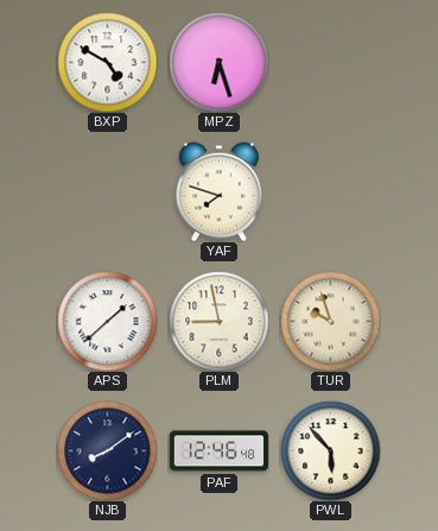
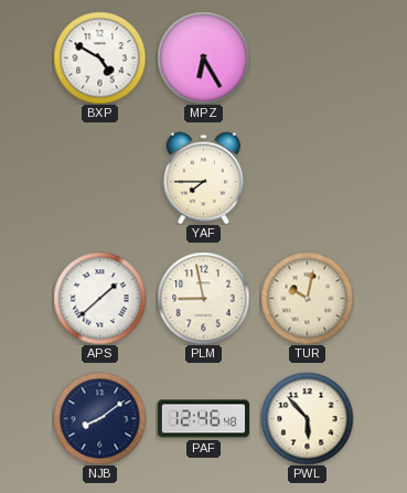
MPZ: 6:27 -> 6:25
YAF: 7:48 -> 7:45
TUR: 9:57 -> 10:02
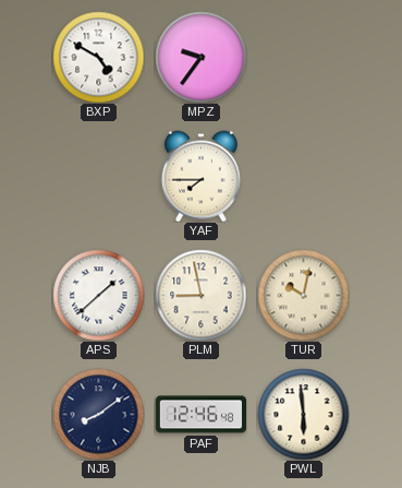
MPZ: 6:25 -> 9:36
PWL: 5:53 -> 5:59
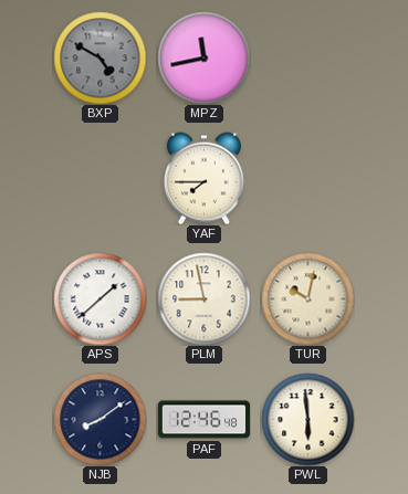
BXP dial: white -> grey
MPZ: 9:36 -> 11:43
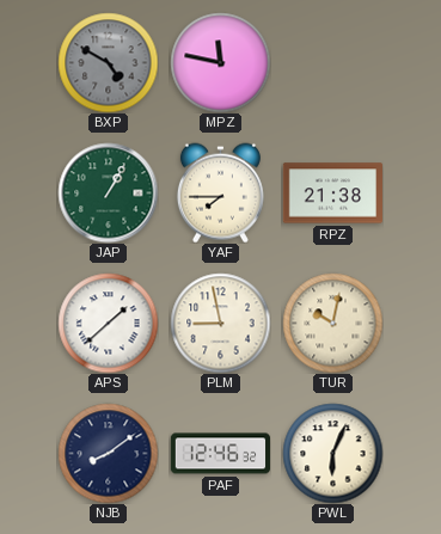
MPZ: 11:43 -> 11:47
JAP: none -> 1:05
RPZ: none -> 21:38
PAF: 12:46:48 -> 12:46:32
PWL: 5:59 -> 6:04
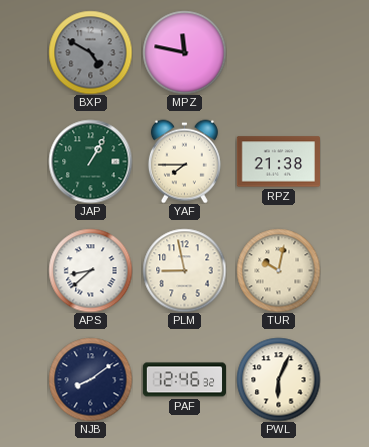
APS: 1:38 -> 8:38
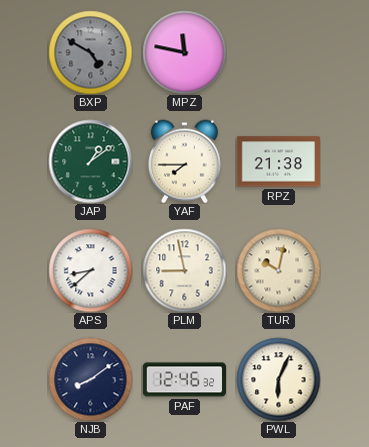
JAP: 1:05 -> 1:09
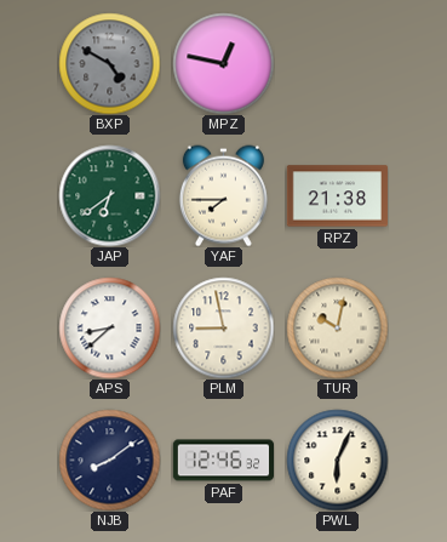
MPZ: 11:47 -> 12:47
JAP: 1:09 -> 6:39
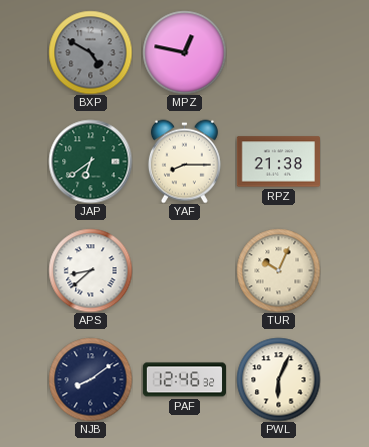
YAF: 7:45 -> 8:15
PLM: 8:58 -> none
TUR: 10:02 -> 10:04
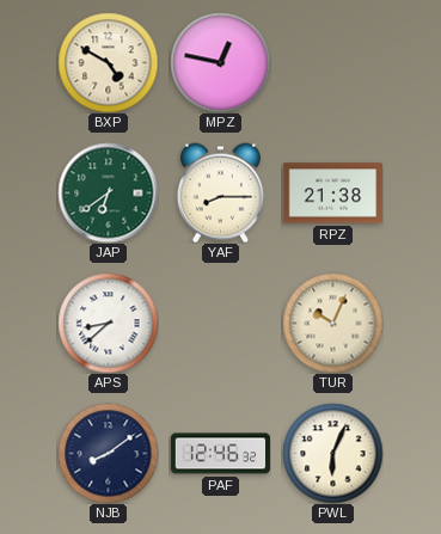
BXP dial: grey -> cream
